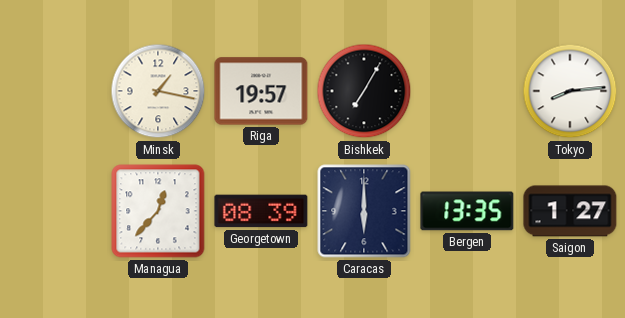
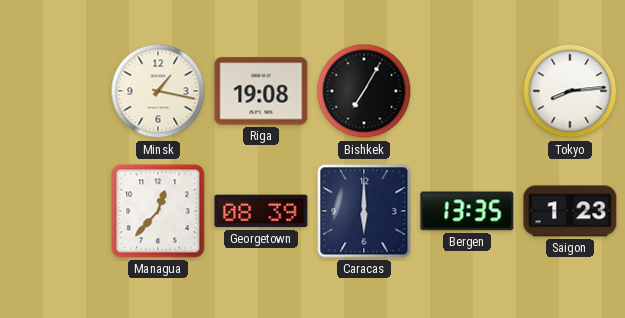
Riga: 19:57 -> 19:08
Saigon: 1:27 -> 1:23
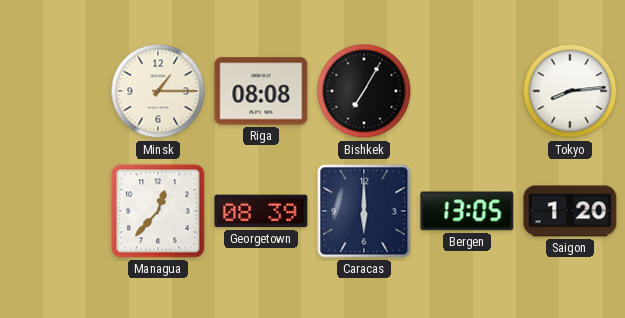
Minsk: 1:17 -> 1:15
Riga: 19:08 -> 08:08
Bergen: 13:35 -> 13:05
Saigon: 1:23 -> 1:20
